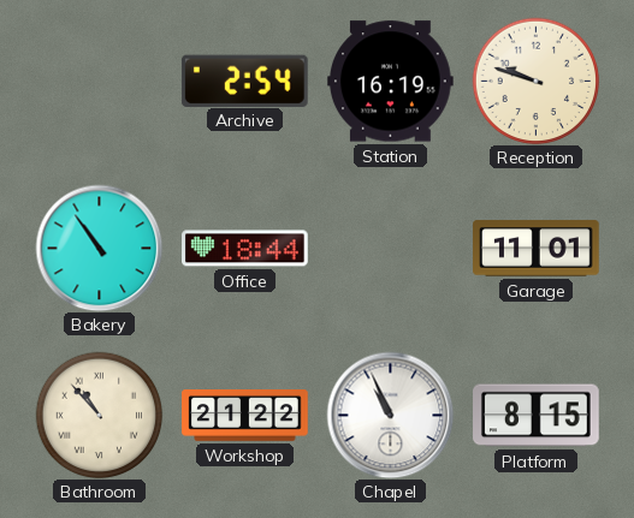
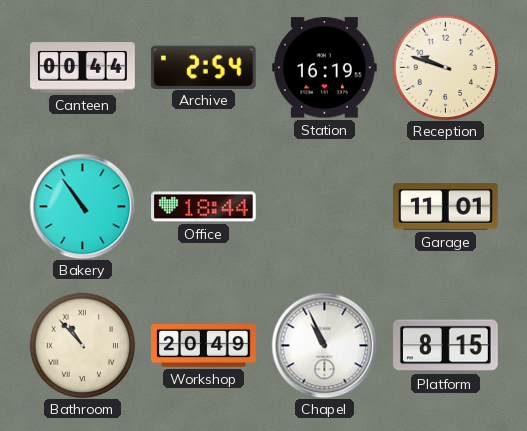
Canteen: none -> 00:44
Workshop: 21:22 -> 20:49
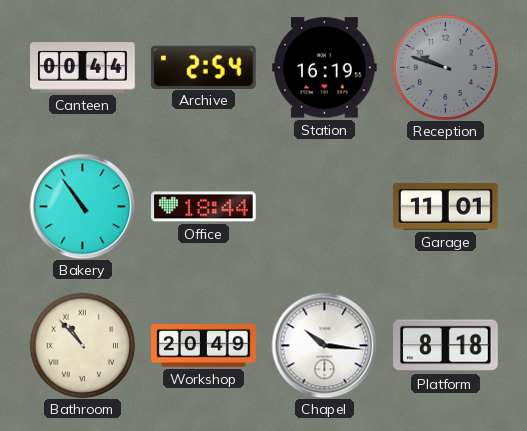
Reception dial: cream -> grey
Chapel: 10:56 -> 10:16
Platform: 8:15 -> 8:18
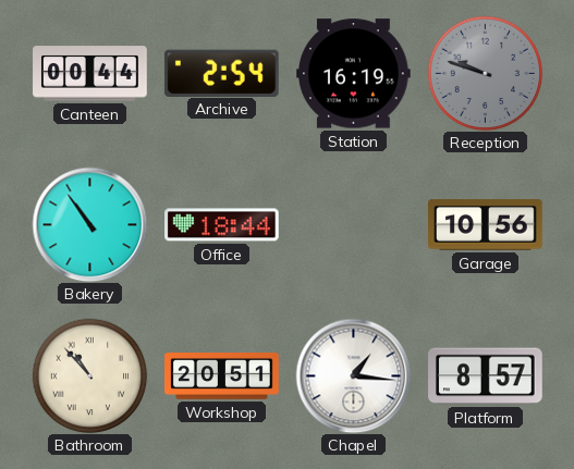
Garage: 11:01 -> 10:56
Workshop: 20:49 -> 20:51
Chapel: 10:16 -> 1:16
Platform: 8:18 -> 8:57
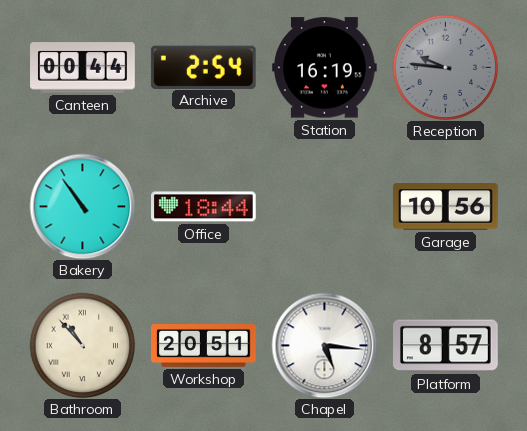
Reception: 9:48 -> 9:46
Chapel: 1:16 -> 5:16
